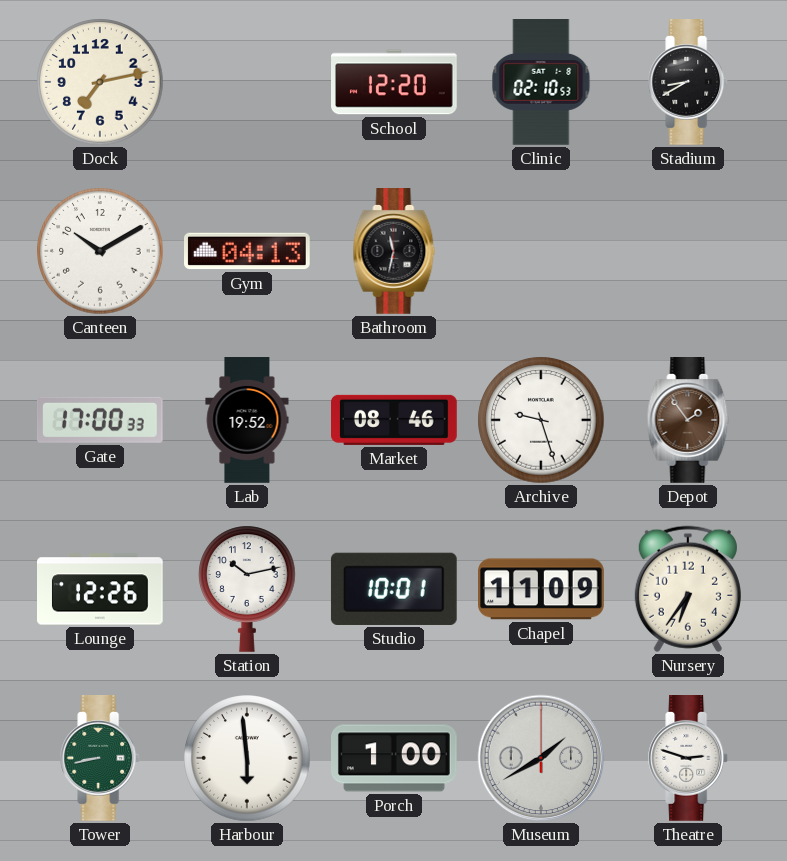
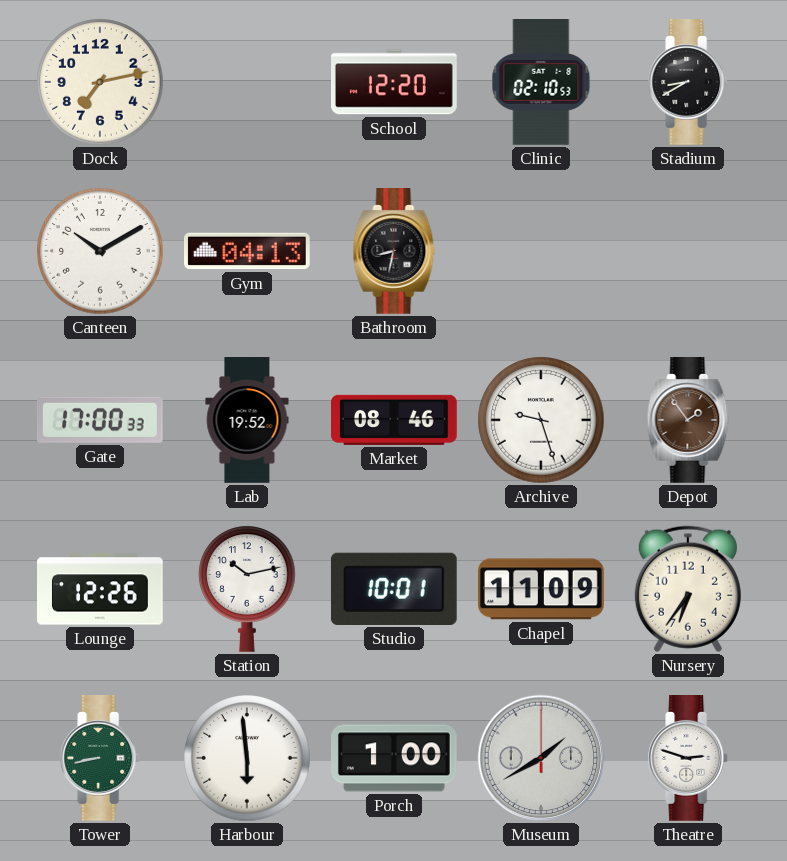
Bathroom: 11:32 -> 8:32
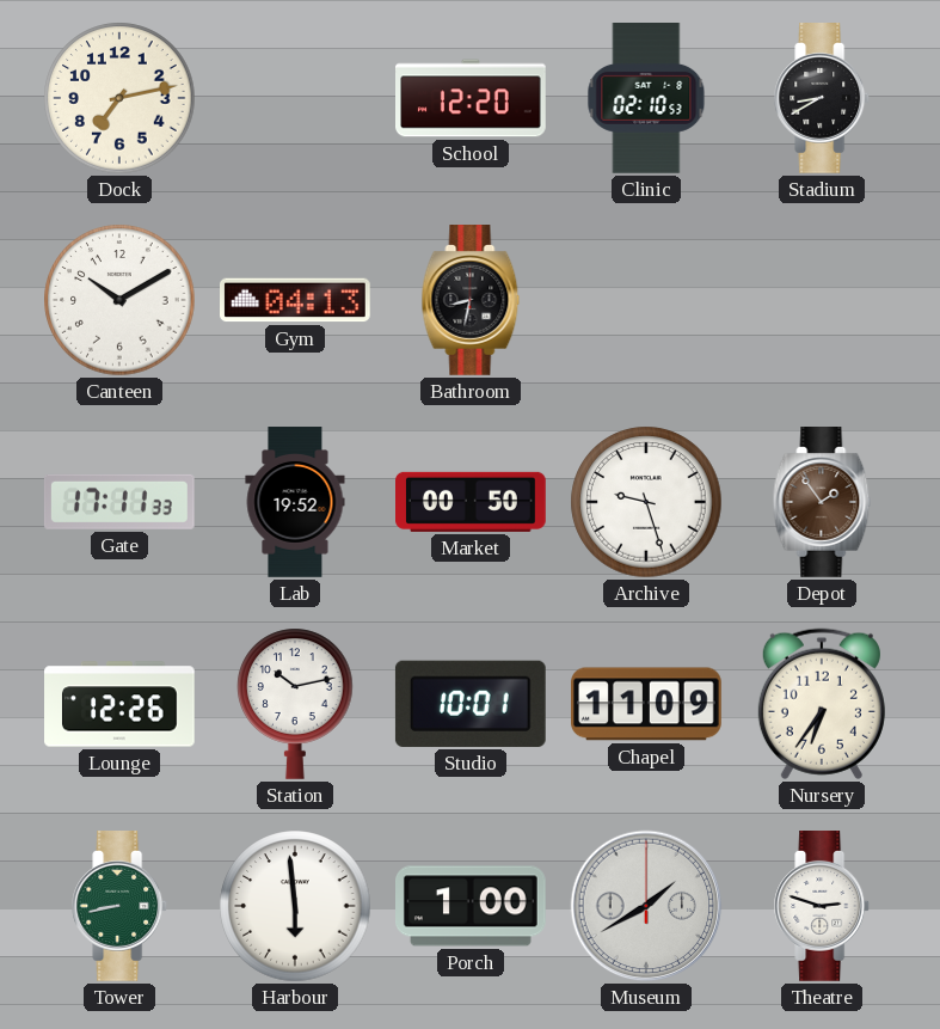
Gate: 17:00 -> 17:11
Market: 08:46 -> 00:50
